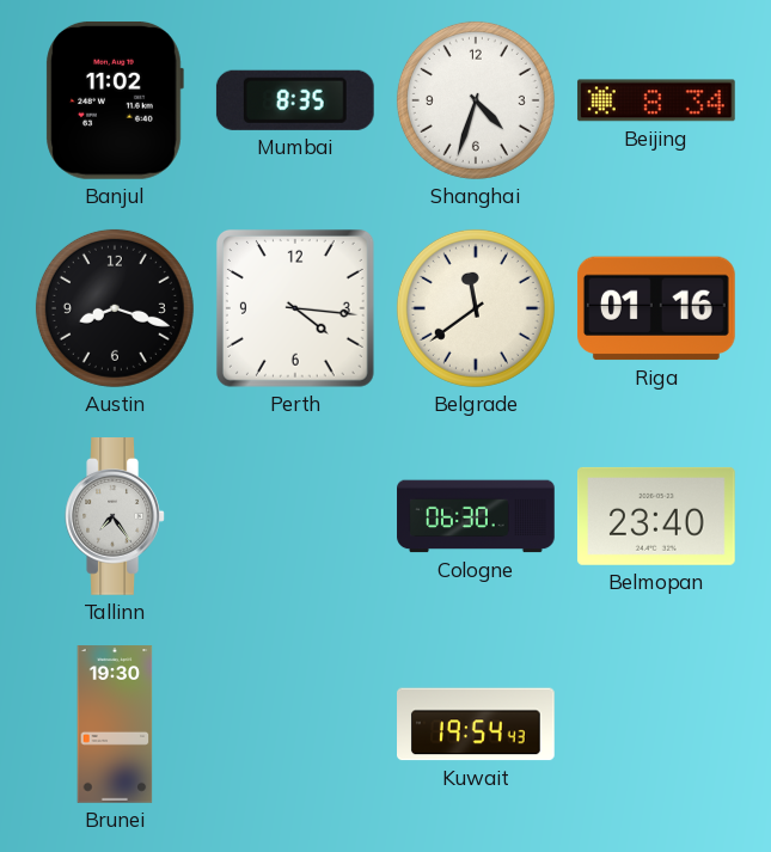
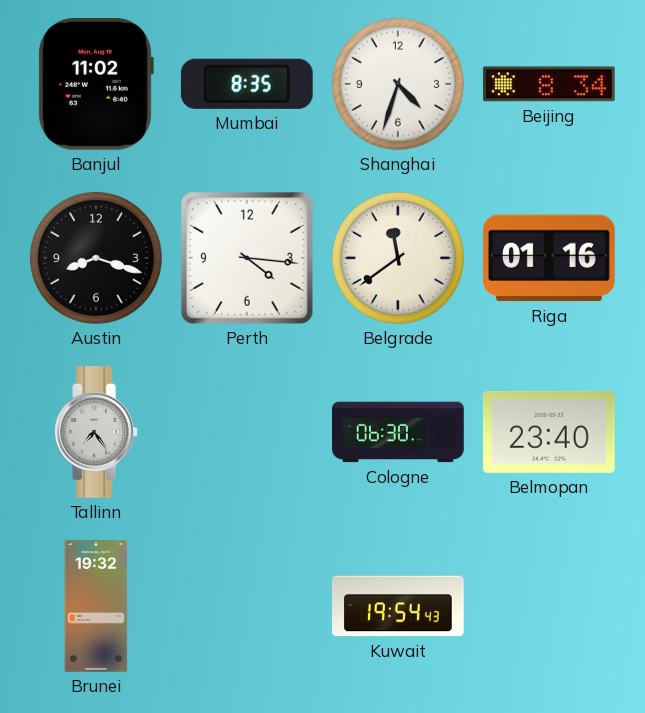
Brunei: 19:30 -> 19:32
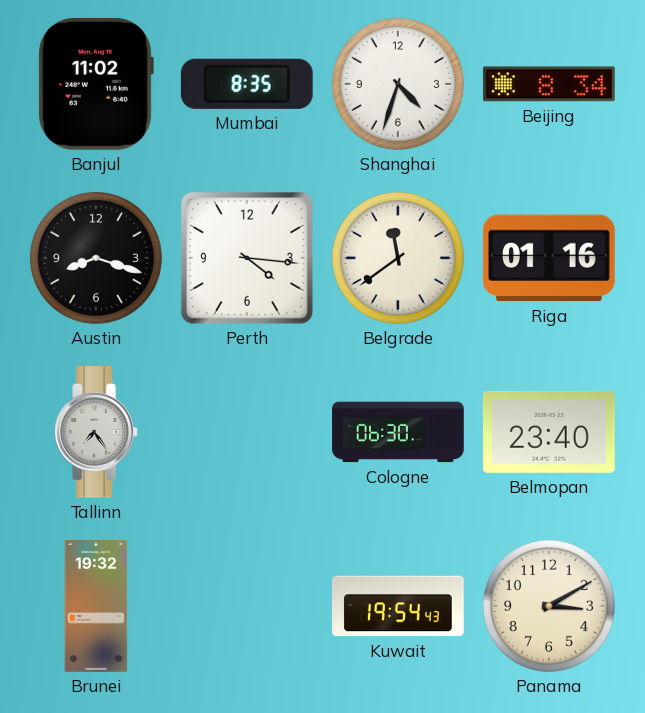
Panama: none -> 3:10
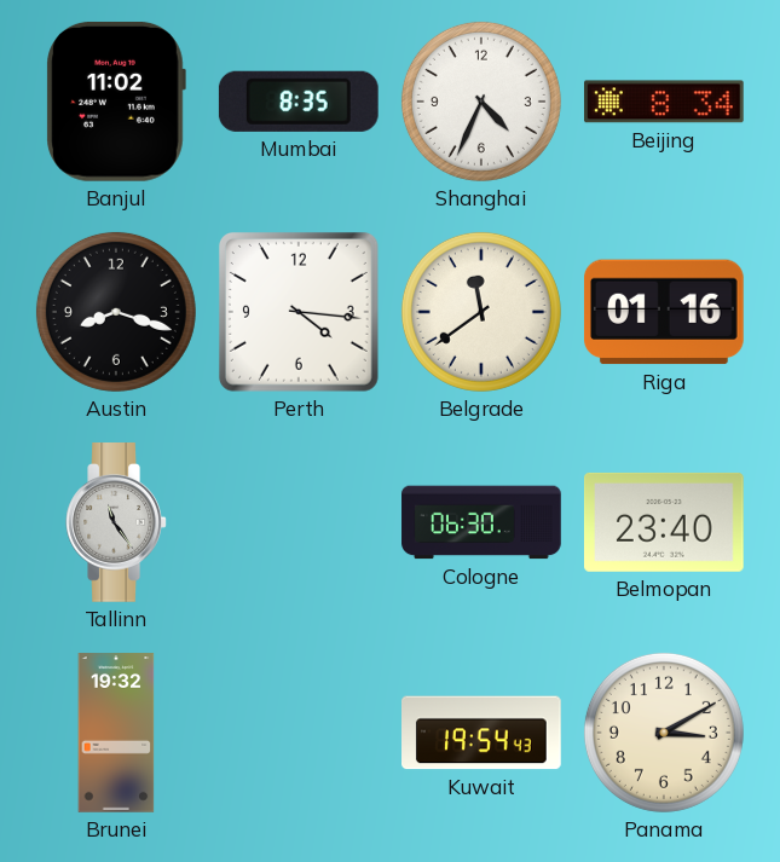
Shanghai: 4:33 -> 4:34
Tallinn: 7:24 -> 11:24
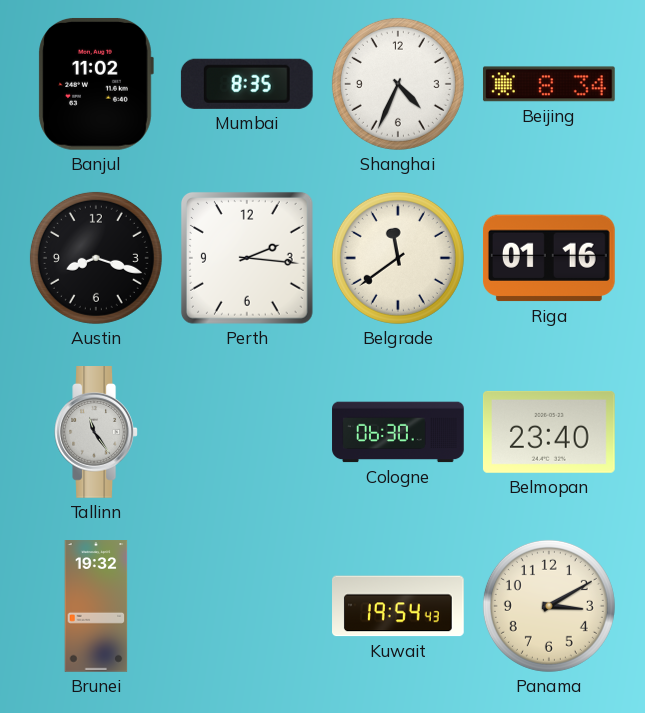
Perth: 4:16 -> 2:16
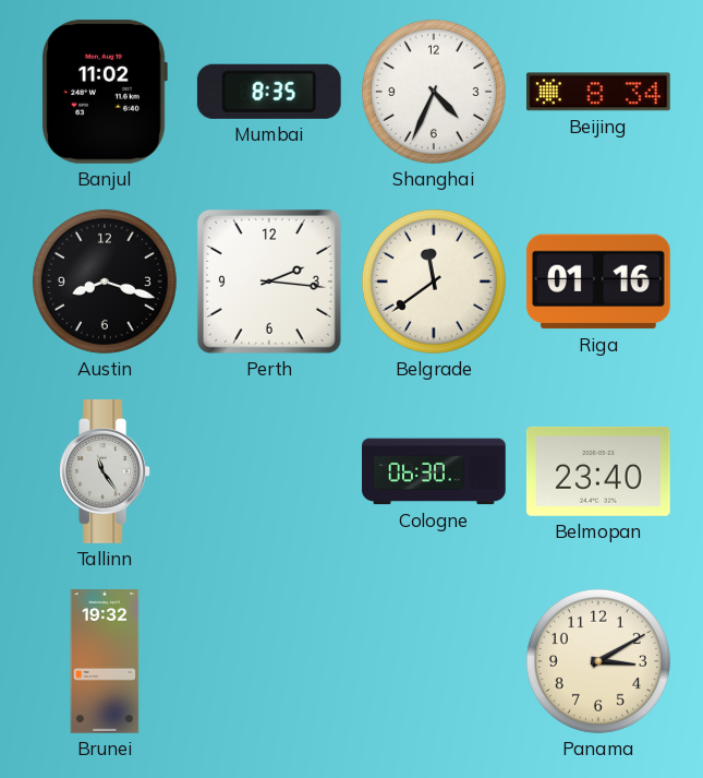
Kuwait: 19:54 -> none
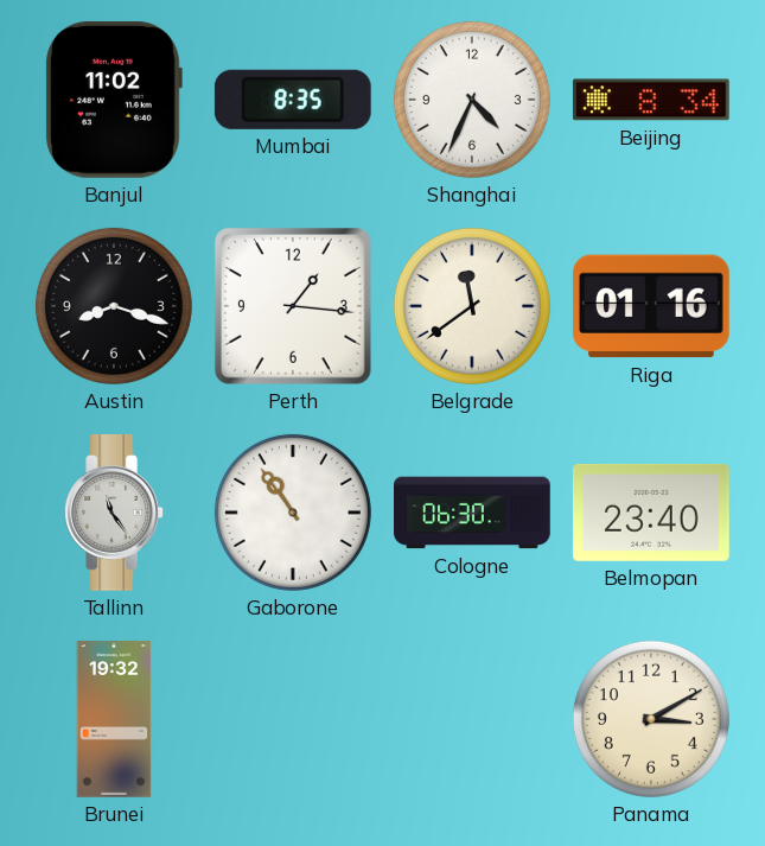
Perth: 2:16 -> 1:16
Gaborone: none -> 10:54
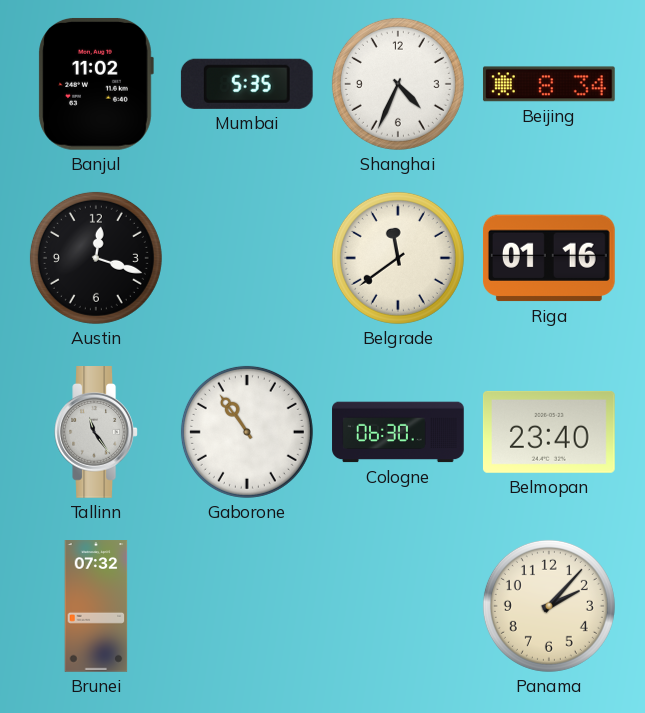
Mumbai: 8:35 -> 5:35
Austin: 8:18 -> 12:18
Perth: 1:16 -> none
Brunei: 19:32 -> 07:32
Panama: 3:10 -> 2:07
